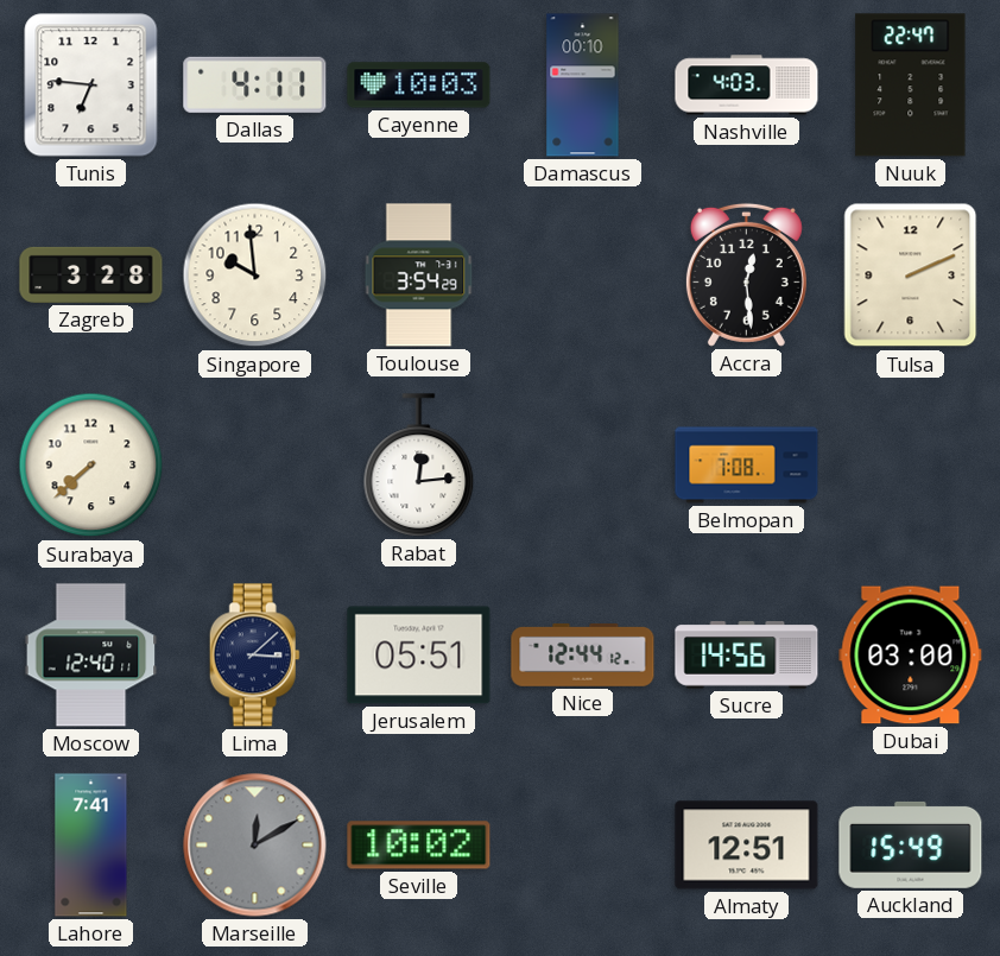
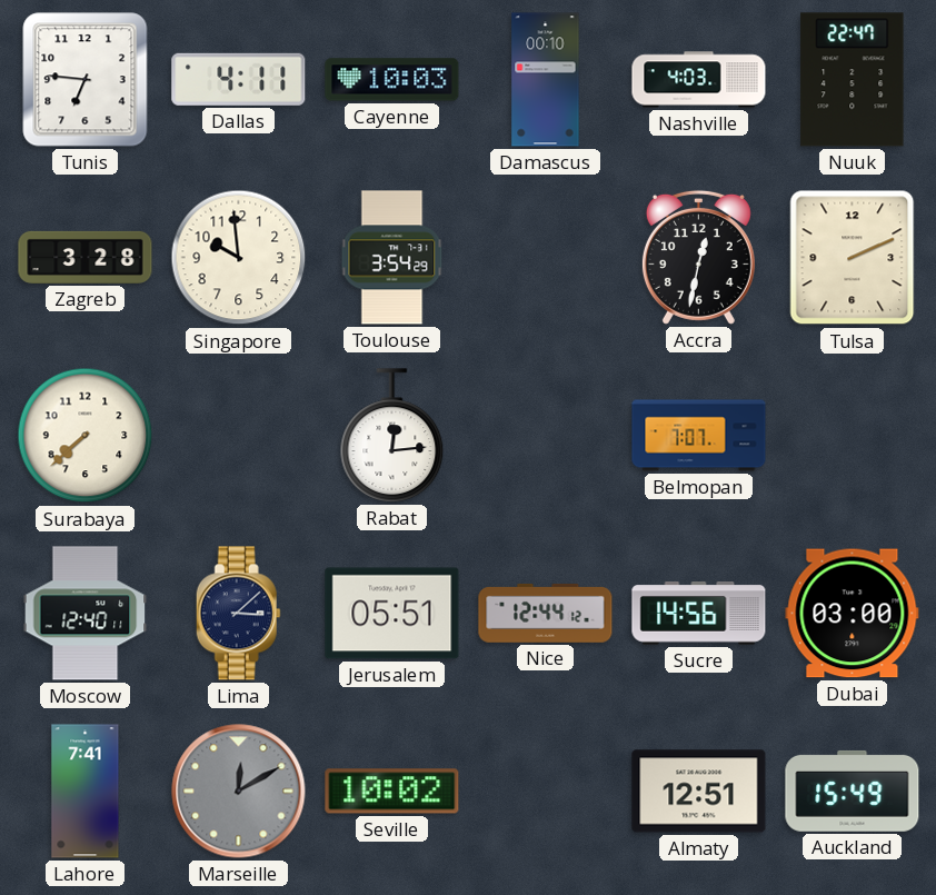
Accra: 12:29 -> 12:32
Belmopan: 7:08 -> 7:07
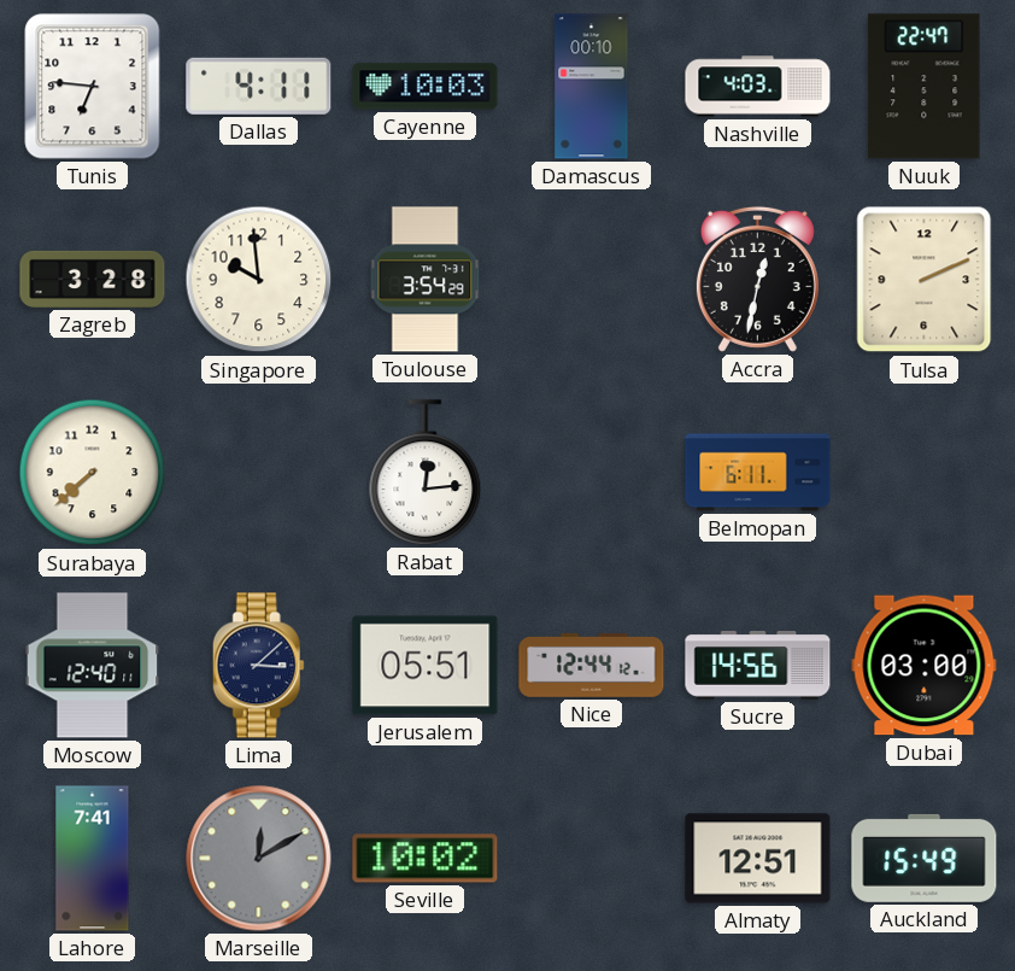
Belmopan: 7:07 -> 6:11
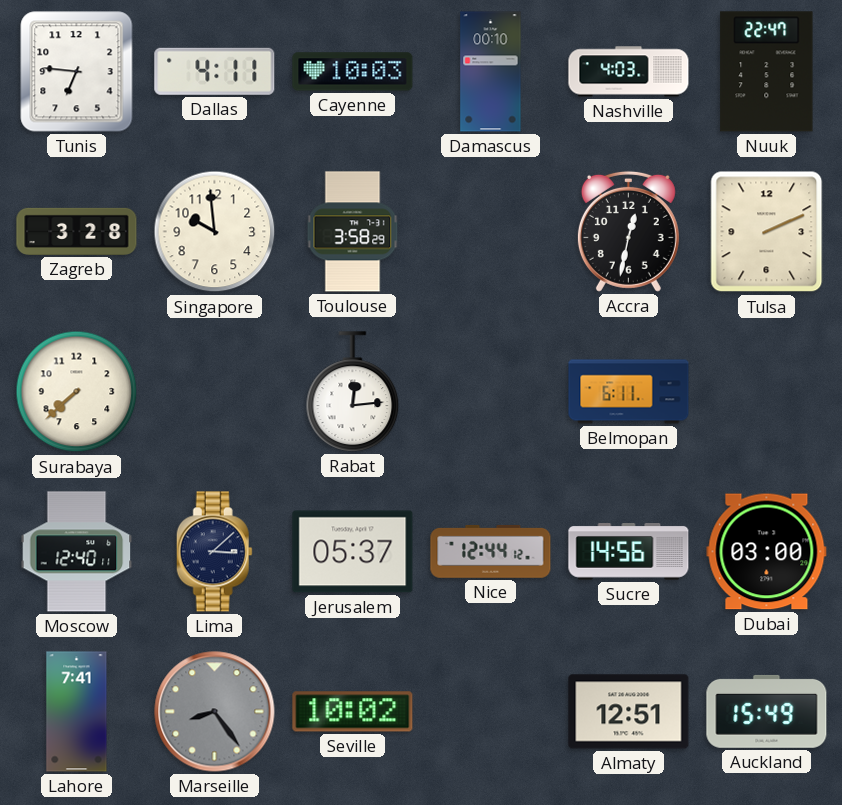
Toulouse: 3:54 -> 3:58
Jerusalem: 05:51 -> 05:37
Marseille: 12:10 -> 8:24
